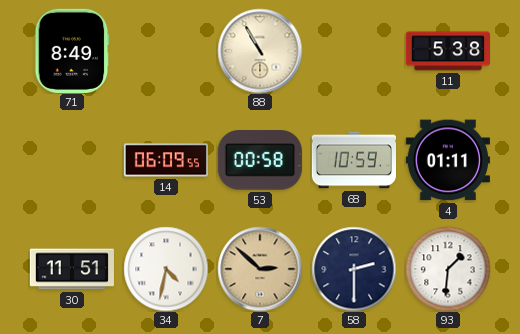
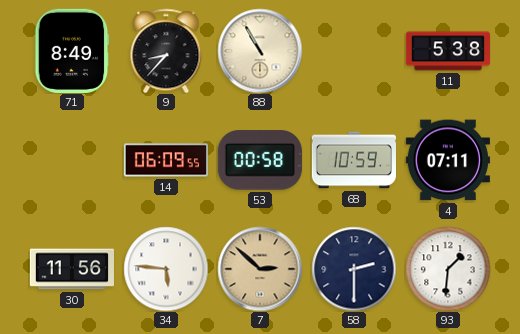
9: none -> 8:37
4: 01:11 -> 07:11
30: 11:51 -> 11:56
34: 4:32 -> 5:46
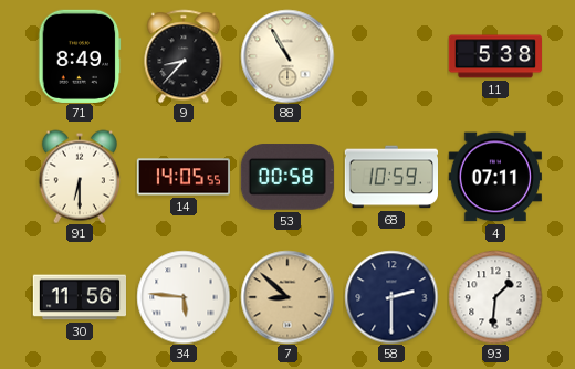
91: none -> 6:30
14: 06:09 -> 14:05
7: 2:52 -> 8:52
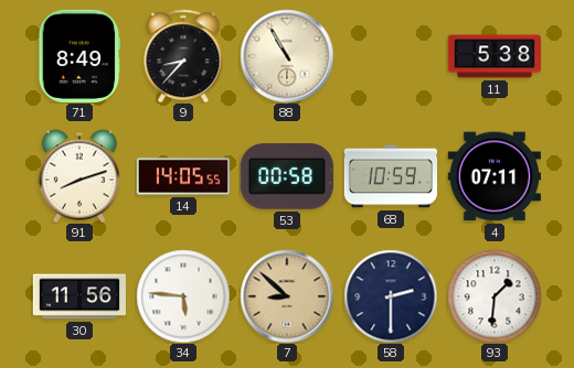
91: 6:30 -> 8:12
